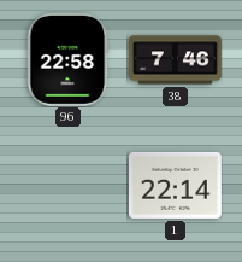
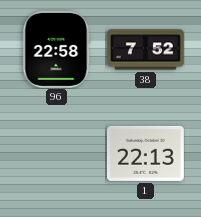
38: 7:46 -> 7:52
1: 22:14 -> 22:13
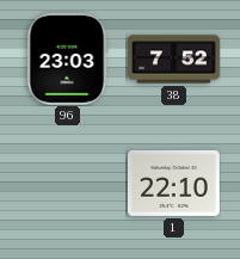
96: 22:58 -> 23:03
1: 22:13 -> 22:10
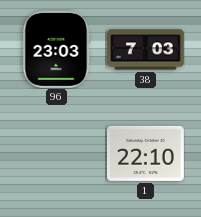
38: 7:52 -> 7:03
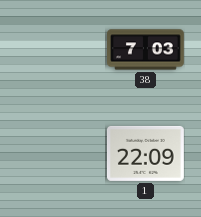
96: 23:03 -> none
1: 22:10 -> 22:09
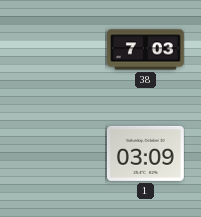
1: 22:09 -> 03:09
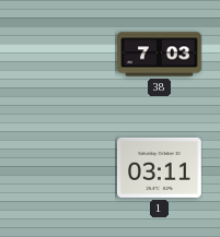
1: 03:09 -> 03:11
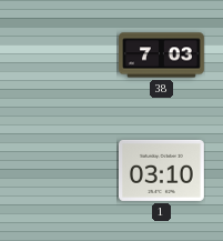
1: 03:11 -> 03:10
